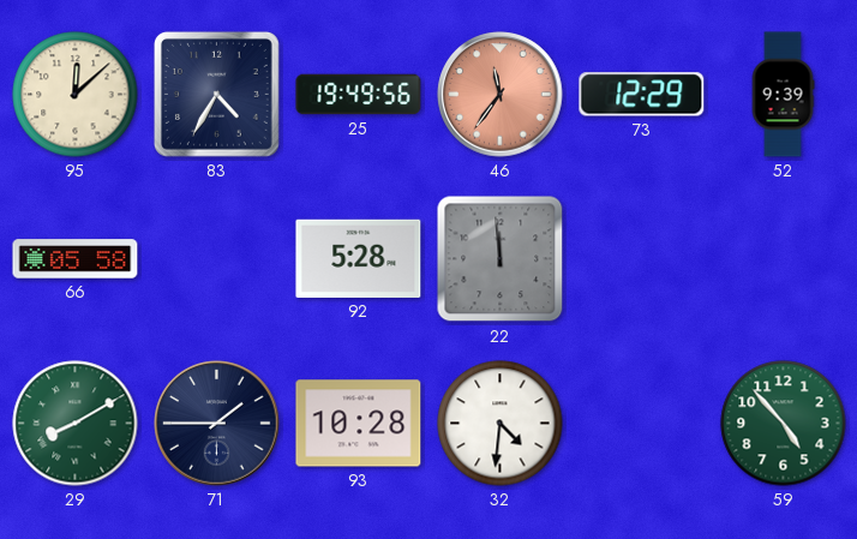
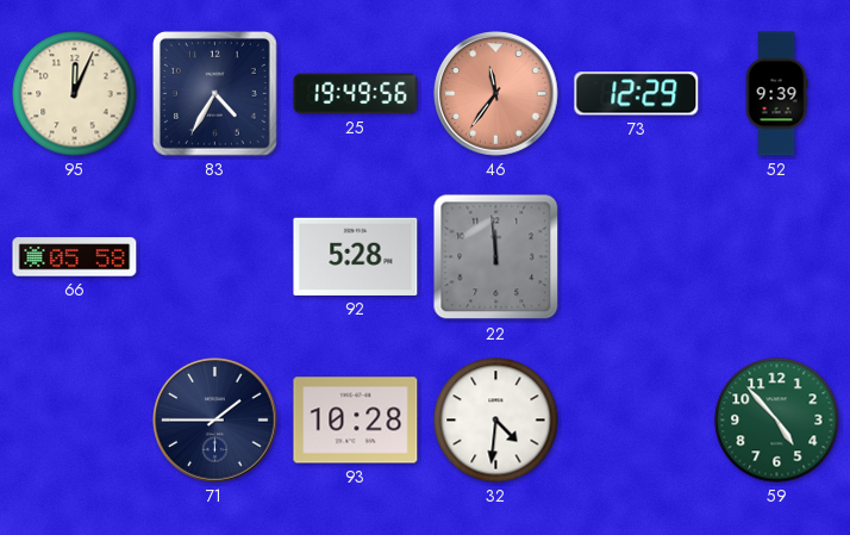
95: 12:08 -> 12:04
29: 8:10 -> none
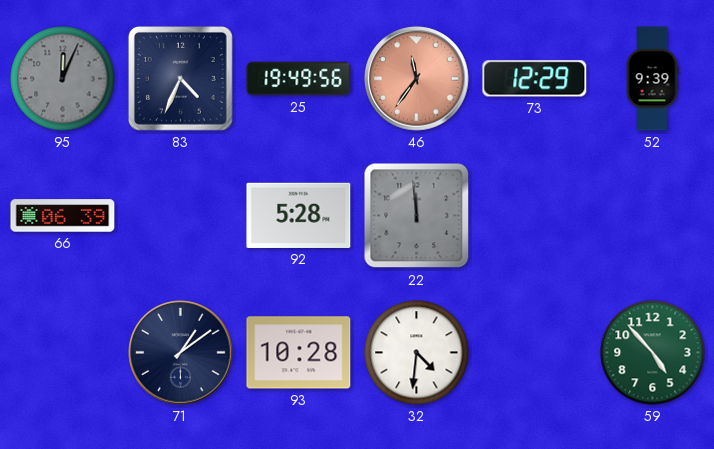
95 dial: cream -> grey
83: 4:35 -> 4:34
66: 05:58 -> 06:39
71: 1:45 -> 1:09
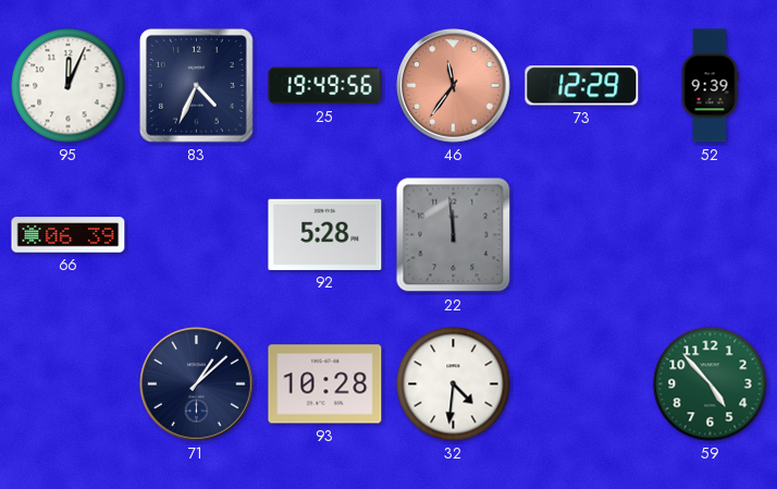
95 dial: grey -> white
71: 1:09 -> 1:08
